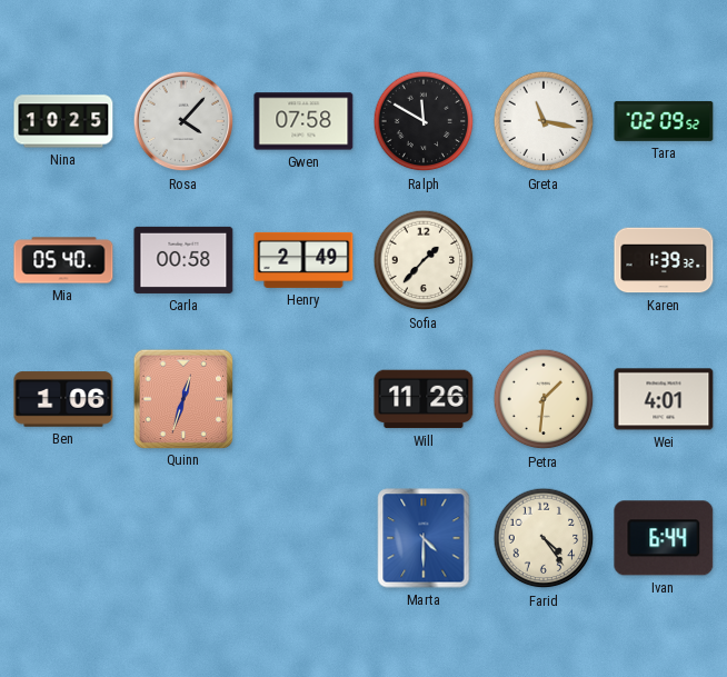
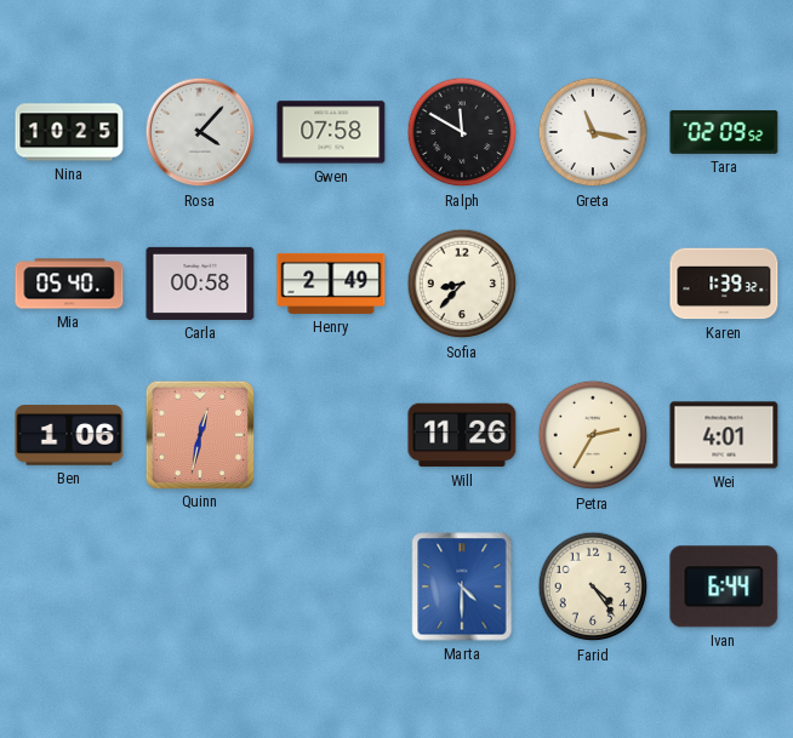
Sofia: 1:37 -> 8:37
Quinn: 12:33 -> 12:32
Petra: 1:31 -> 2:35
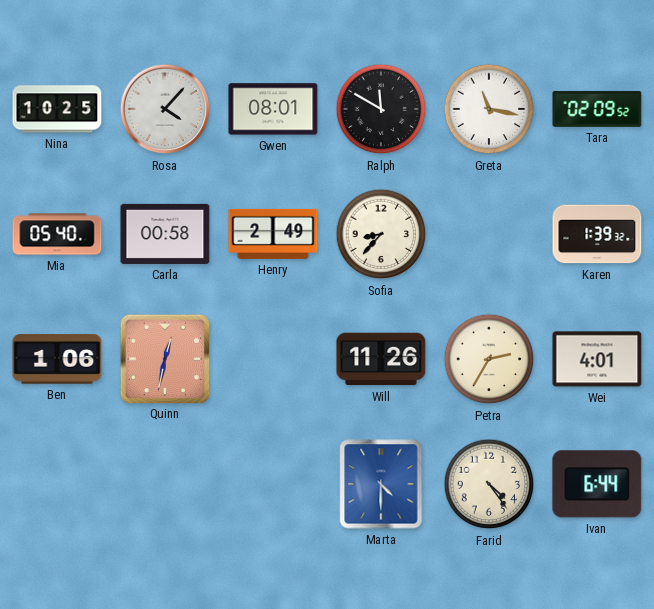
Gwen: 07:58 -> 08:01
